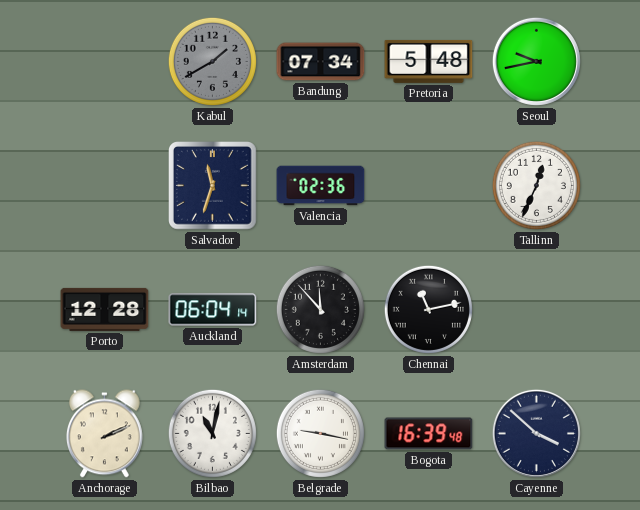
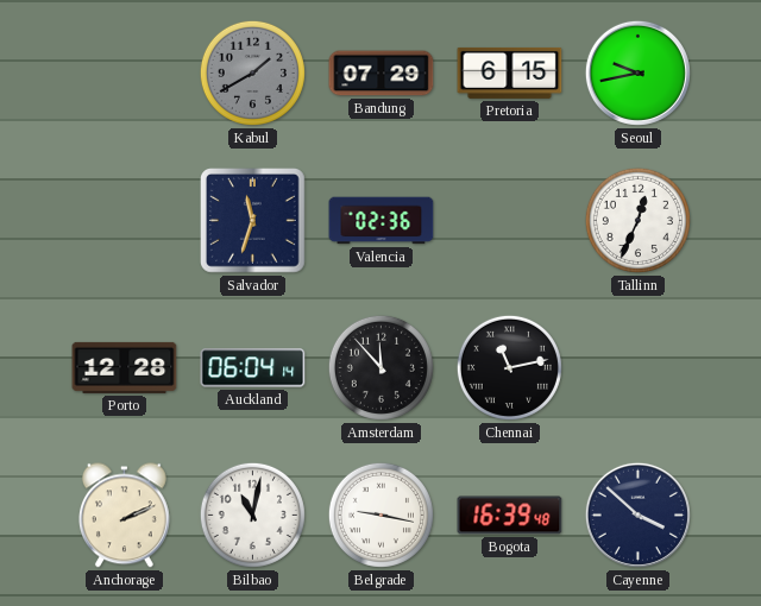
Bandung: 07:34 -> 07:29
Pretoria: 5:48 -> 6:15
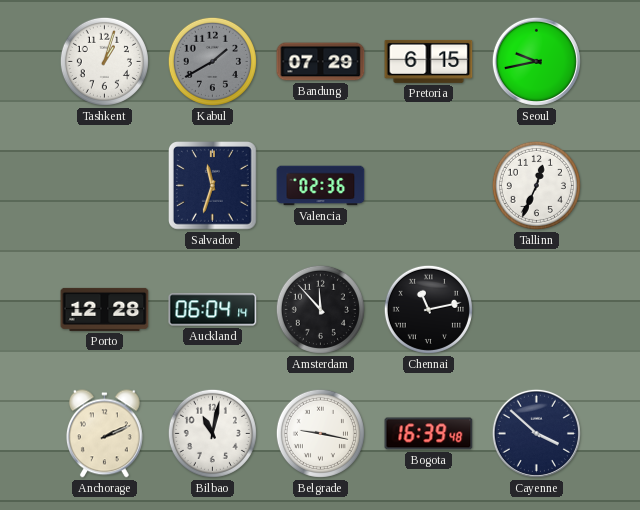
Tashkent: none -> 1:03
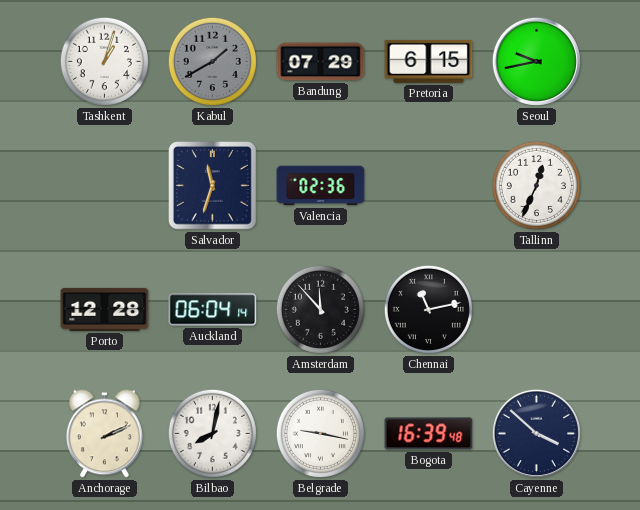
Bilbao: 11:02 -> 8:02
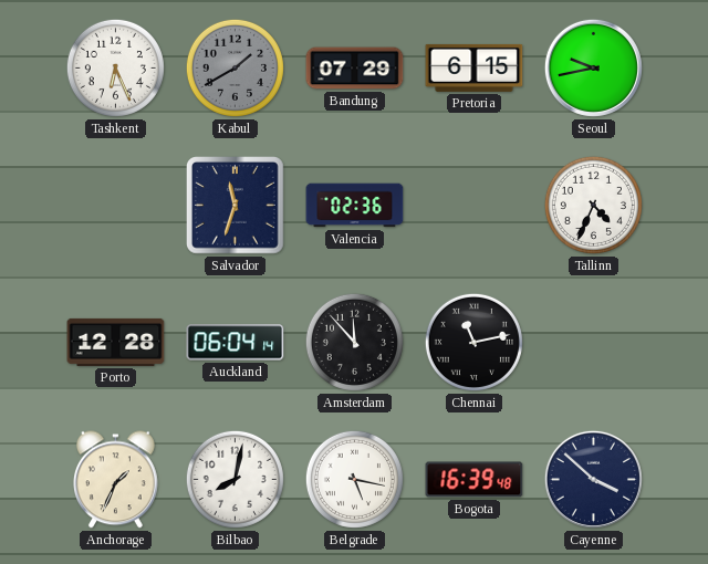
Tashkent: 1:03 -> 6:26
Tallinn: 12:34 -> 4:34
Anchorage: 2:11 -> 1:34
Belgrade: 9:17 -> 5:17
